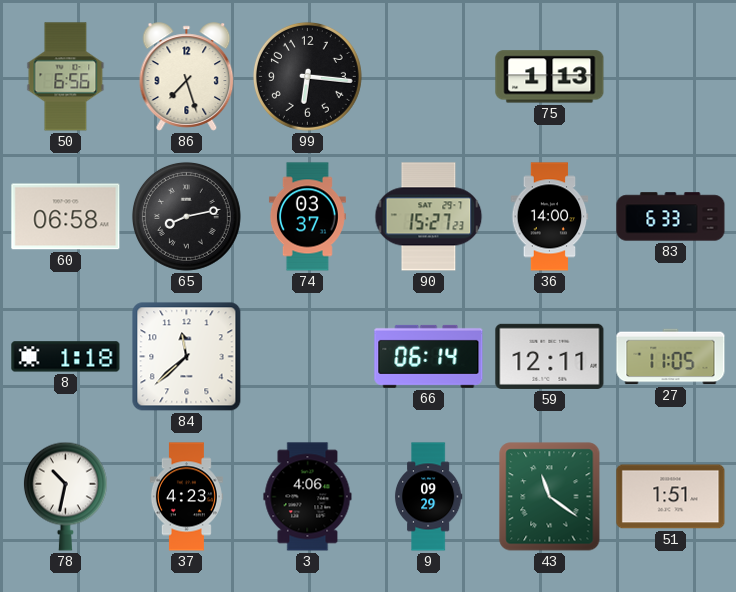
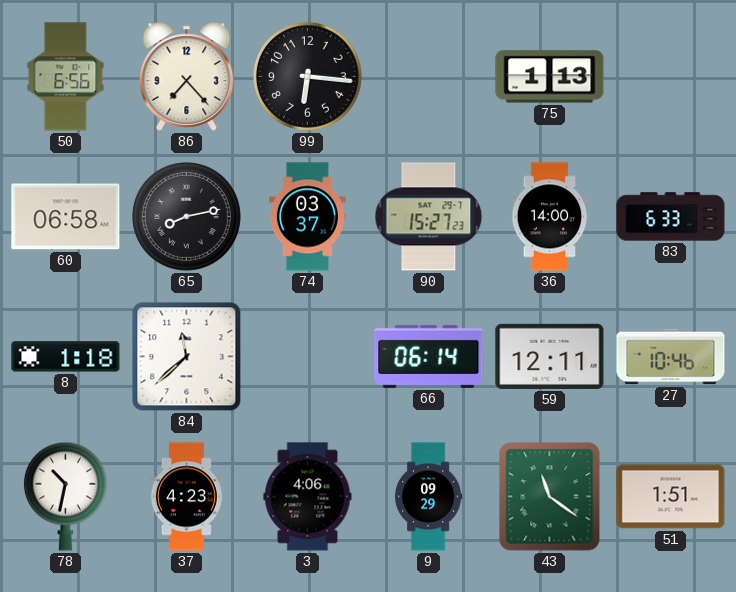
86: 7:27 -> 7:23
27: 11:05 -> 10:46
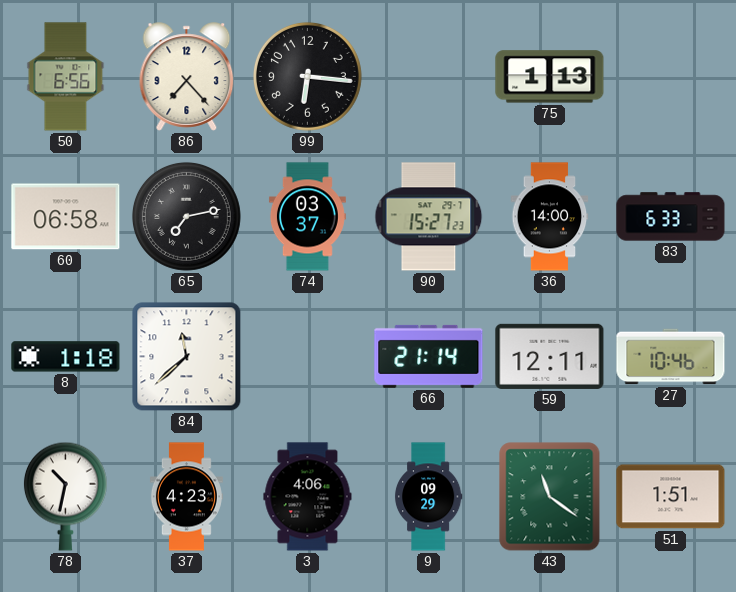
65: 8:13 -> 7:13
66: 06:14 -> 21:14
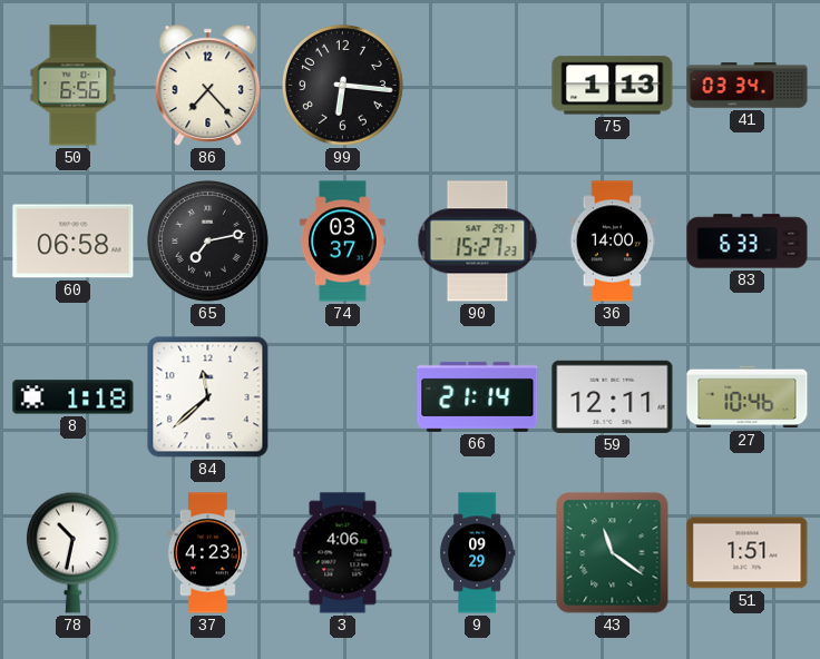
41: none -> 03:34
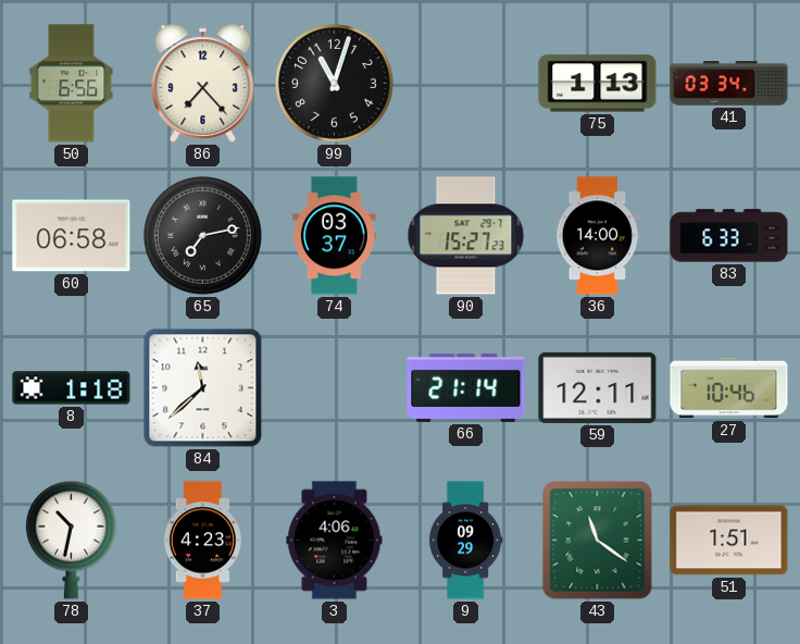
99: 6:16 -> 11:03
